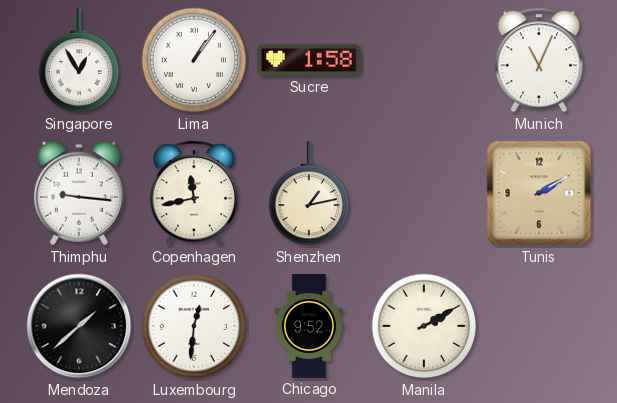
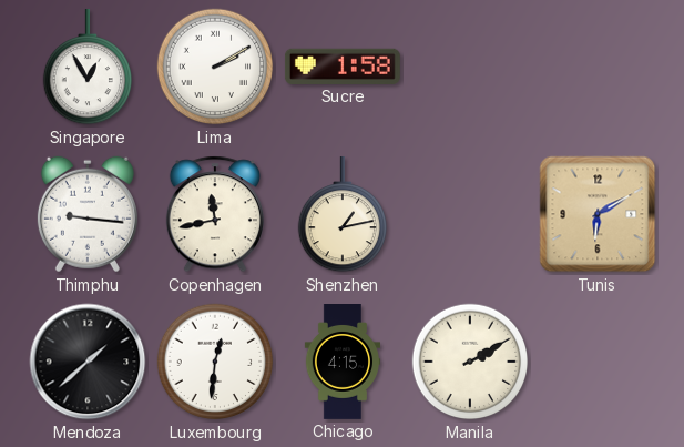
Lima: 1:06 -> 2:10
Munich: 11:04 -> none
Tunis: 2:10 -> 6:10
Chicago: 9:52 -> 4:15
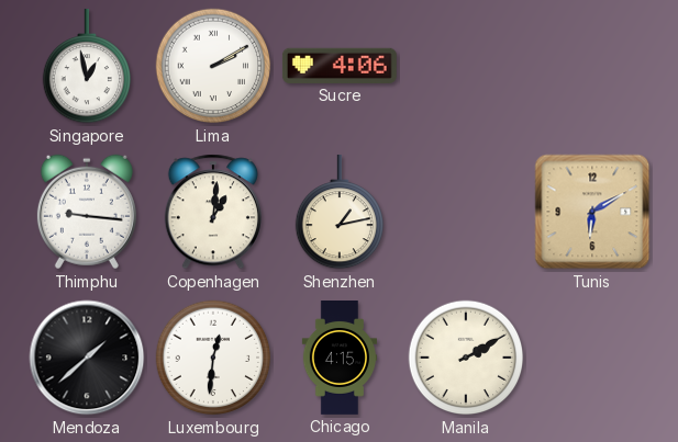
Singapore: 12:55 -> 12:58
Sucre: 1:58 -> 4:06
Copenhagen: 11:43 -> 1:01
